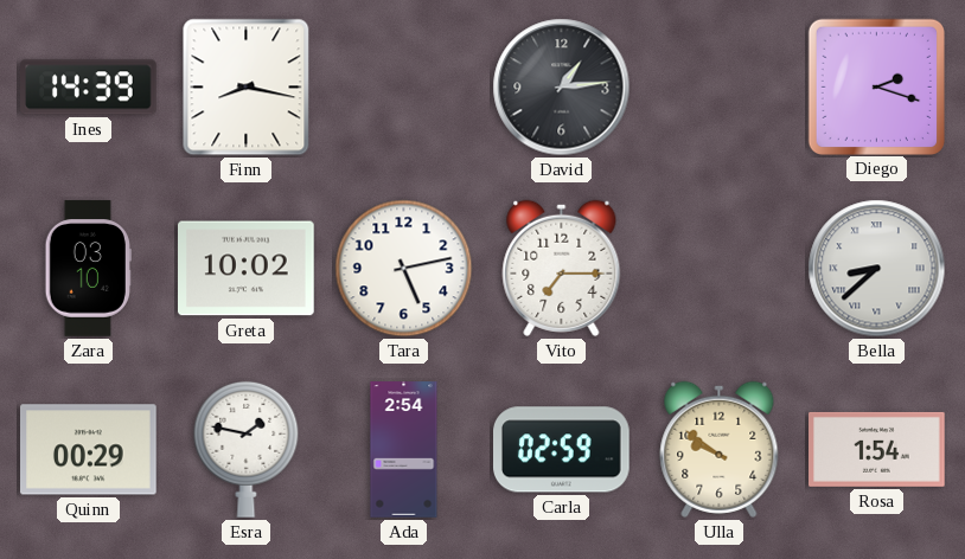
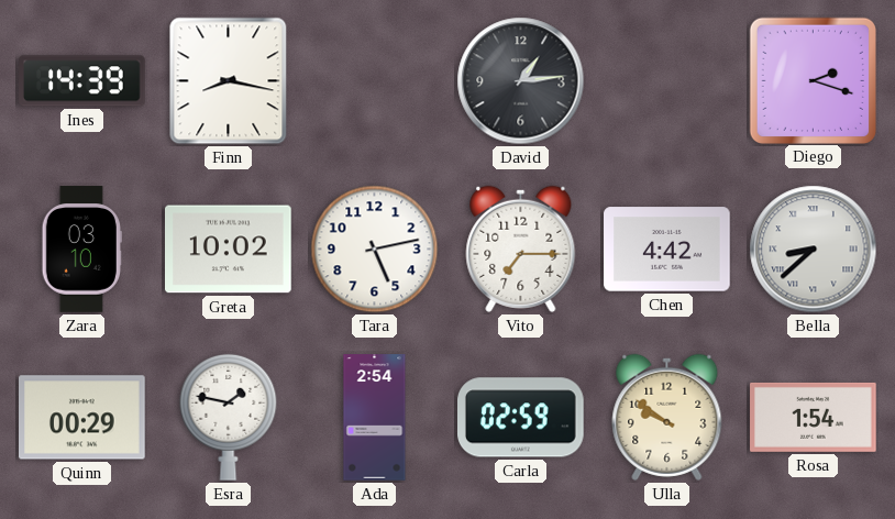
Chen: none -> 4:42
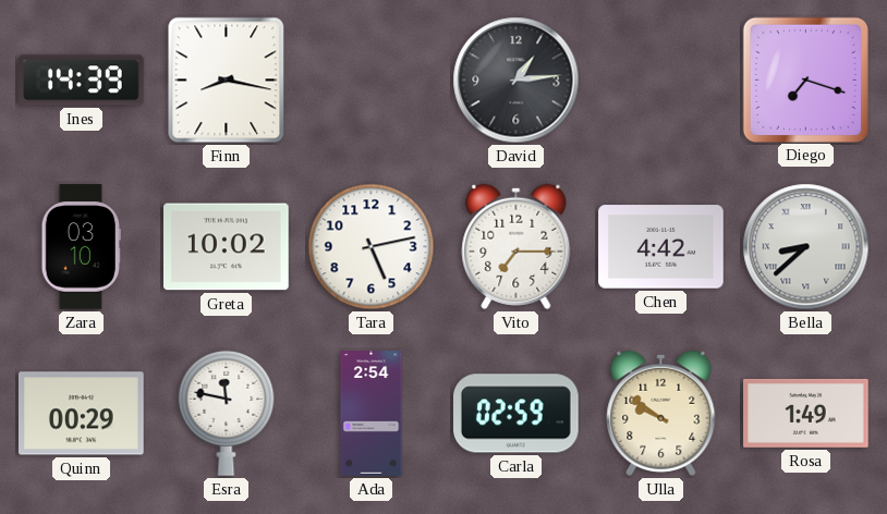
Diego: 2:18 -> 7:18
Esra: 1:47 -> 11:47
Rosa: 1:54 -> 1:49
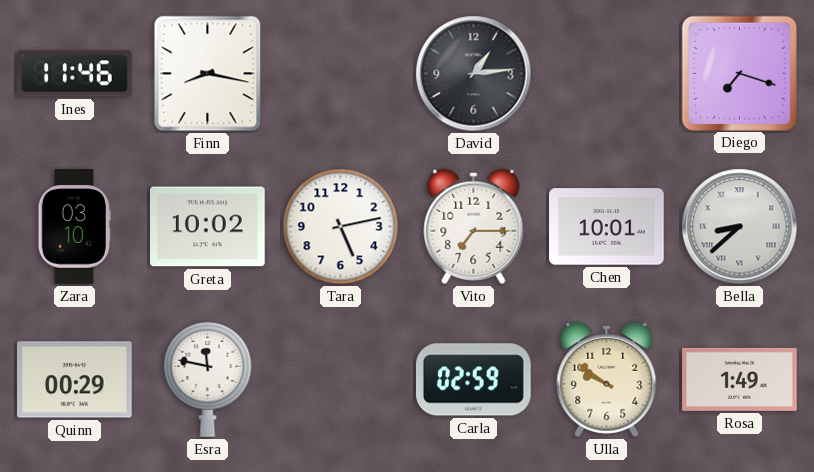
Ines: 14:39 -> 11:46
Chen: 4:42 -> 10:01
Ada: 2:54 -> none
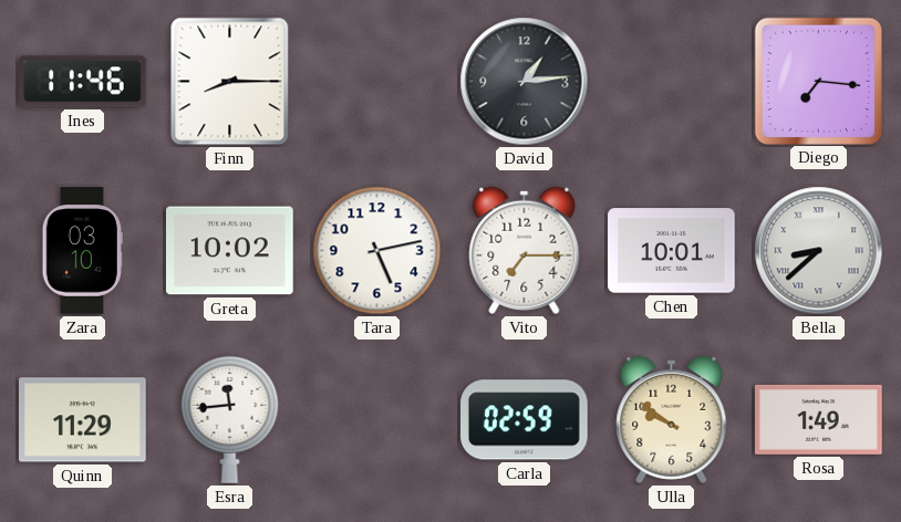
Finn: 8:17 -> 8:15
Diego: 7:18 -> 7:16
Quinn: 00:29 -> 11:29
Esra: 11:47 -> 11:44
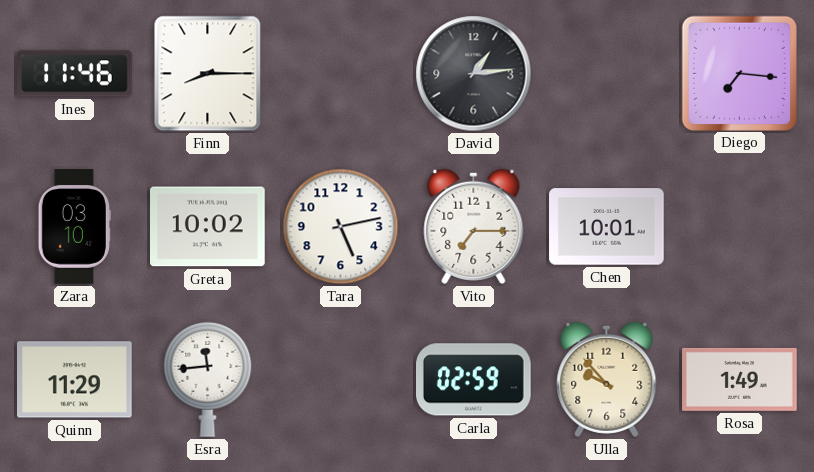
Bella: 8:38 -> none
Ulla: 9:51 -> 9:53
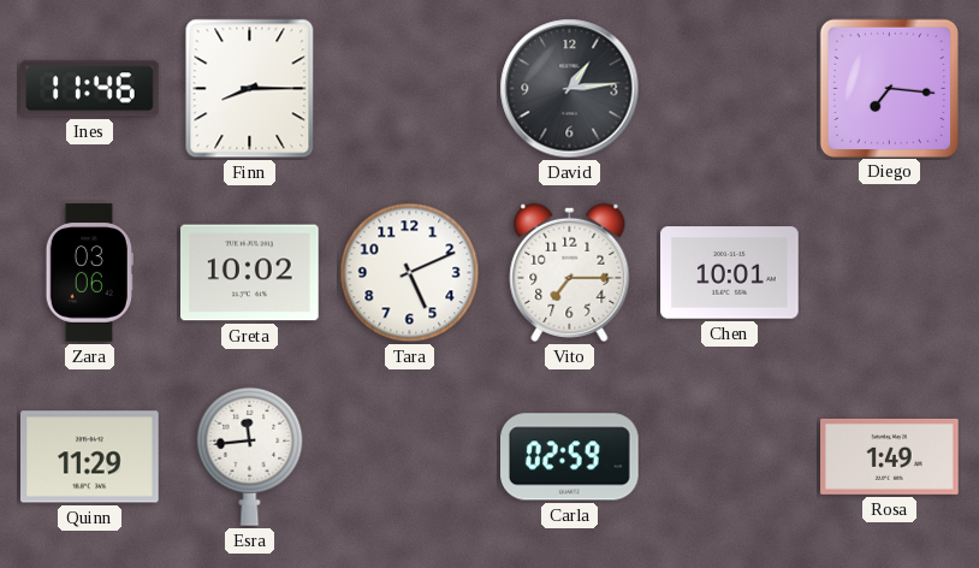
Zara: 03:10 -> 03:06
Tara: 5:13 -> 5:11
Ulla: 9:53 -> none
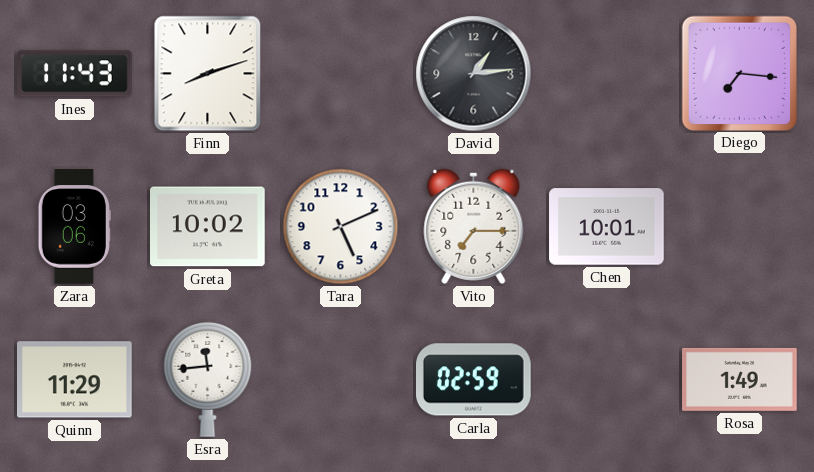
Ines: 11:46 -> 11:43
Finn: 8:15 -> 8:12
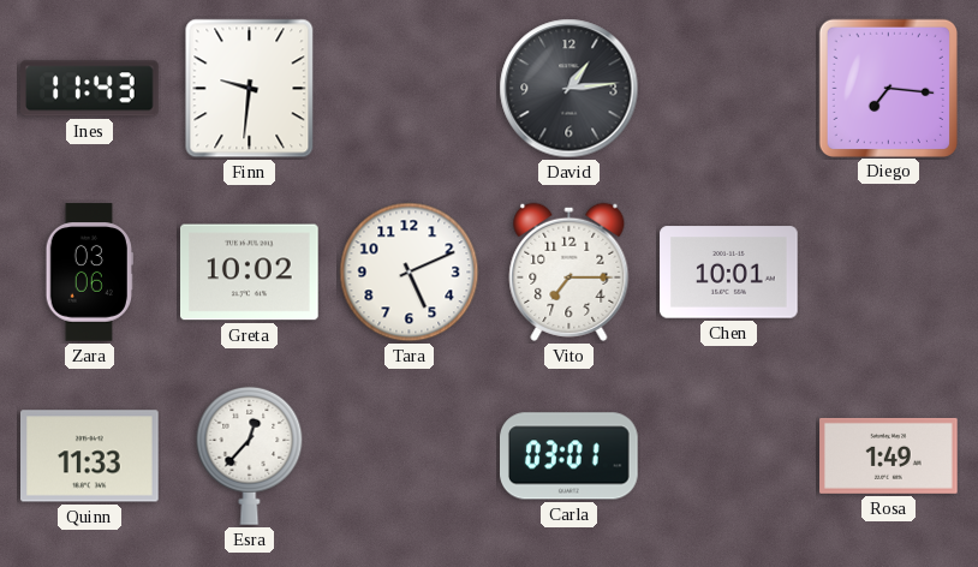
Finn: 8:12 -> 9:31
Quinn: 11:29 -> 11:33
Esra: 11:44 -> 12:37
Carla: 02:59 -> 03:01
